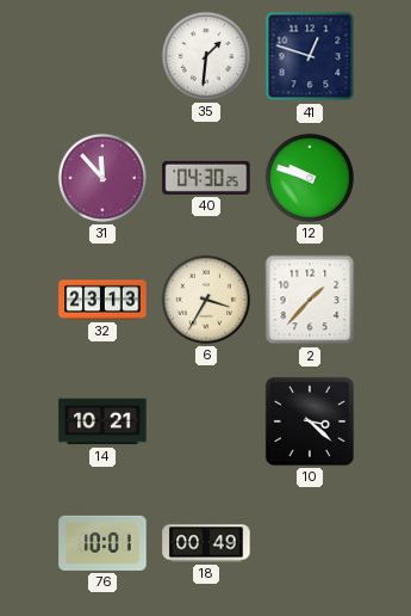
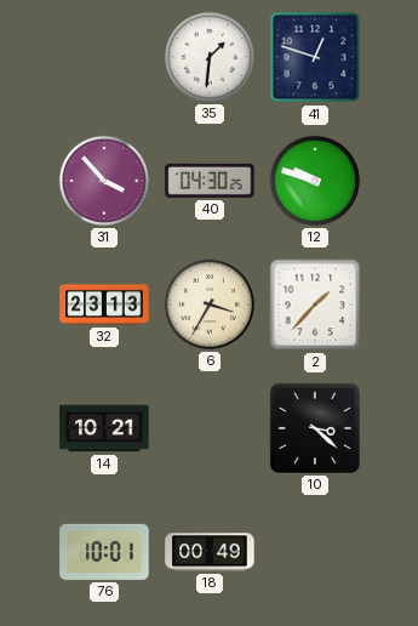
31: 11:53 -> 3:53
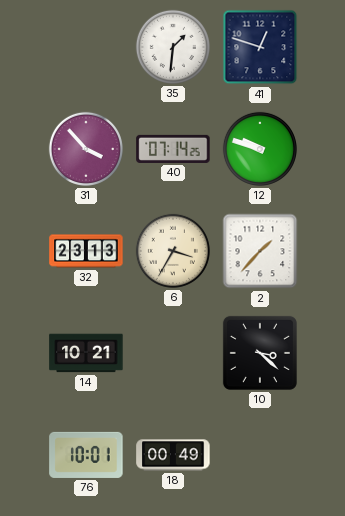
40: 04:30 -> 07:14
